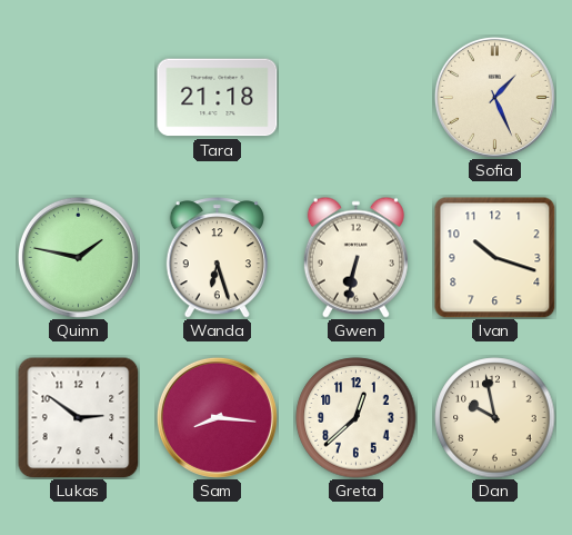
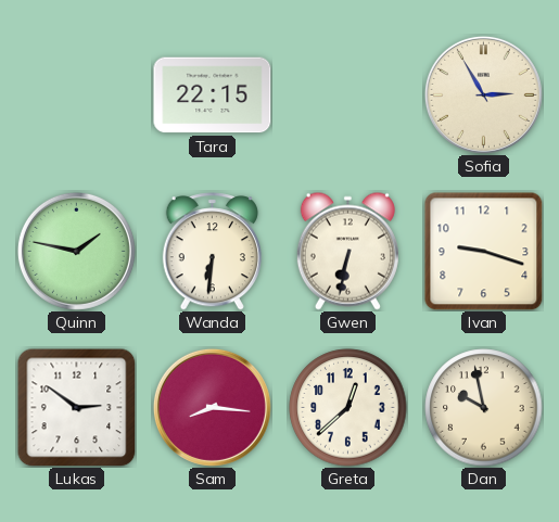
Tara: 21:18 -> 22:15
Sofia: 1:26 -> 2:55
Wanda: 6:27 -> 6:31
Ivan: 10:18 -> 9:18
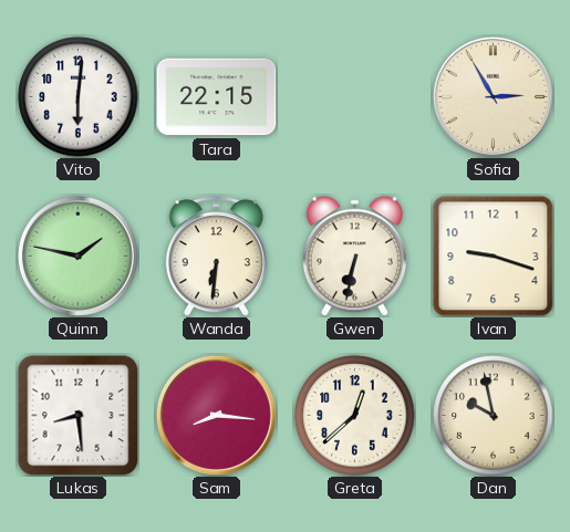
Vito: none -> 6:01
Lukas: 2:51 -> 8:29
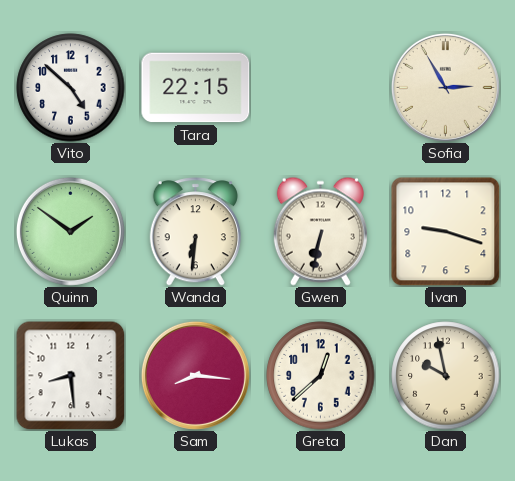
Vito: 6:01 -> 4:52
Quinn: 1:47 -> 1:51
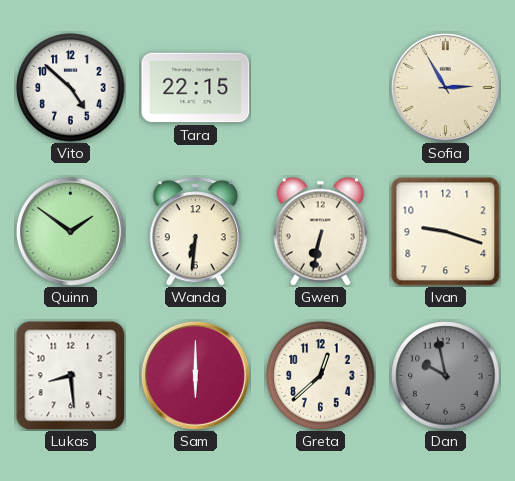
Sam: 8:16 -> 6:00
Dan dial: cream -> grey
